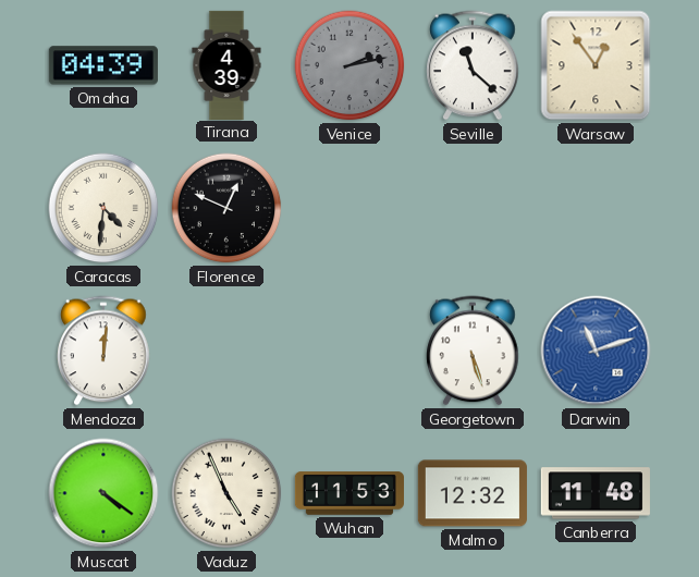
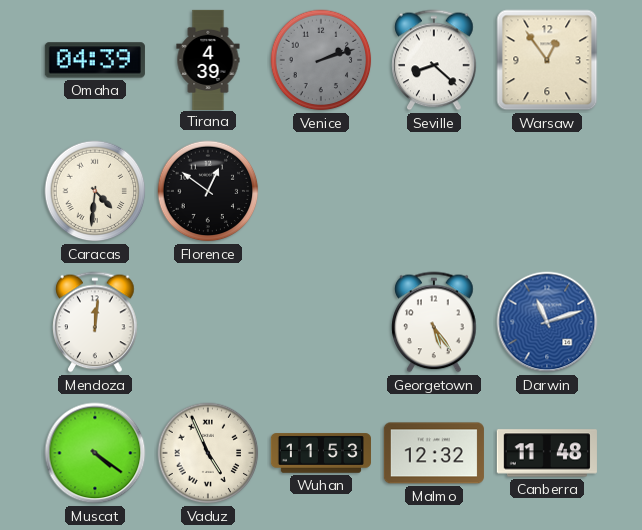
Venice: 2:13 -> 2:12
Seville: 11:22 -> 8:22
Florence: 12:49 -> 12:51
Georgetown: 5:27 -> 5:24
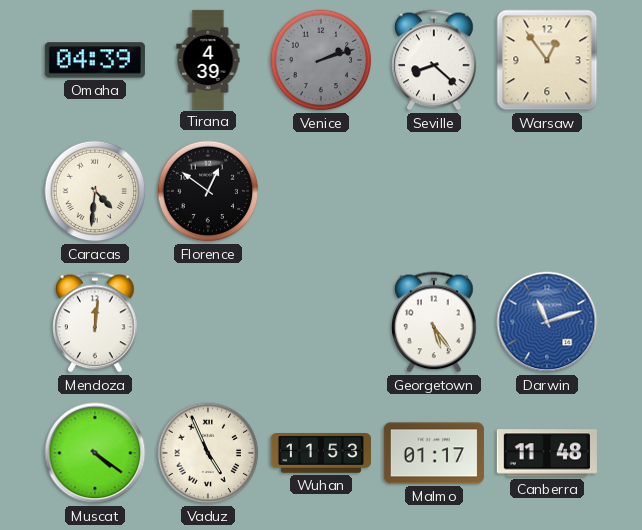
Malmo: 12:32 -> 01:17
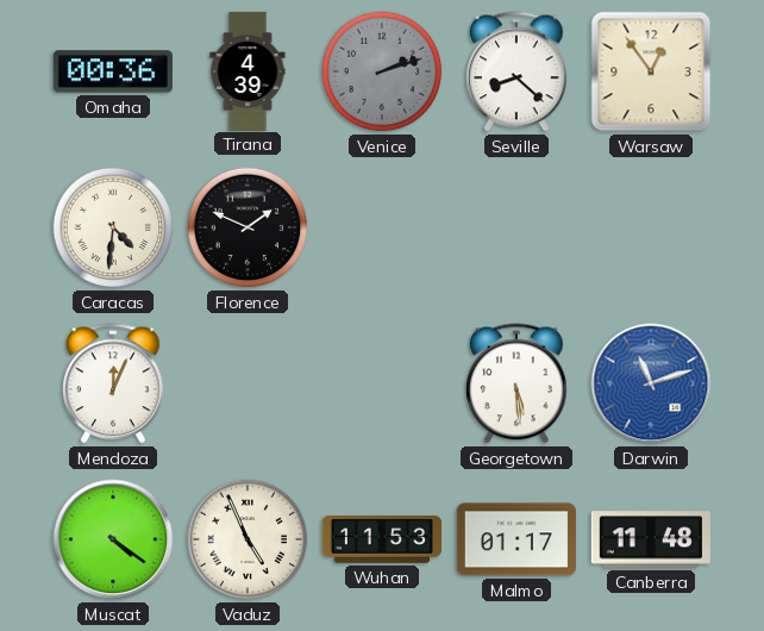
Omaha: 04:39 -> 00:36
Florence: 12:51 -> 1:49
Mendoza: 12:01 -> 12:04
Georgetown: 5:24 -> 5:29
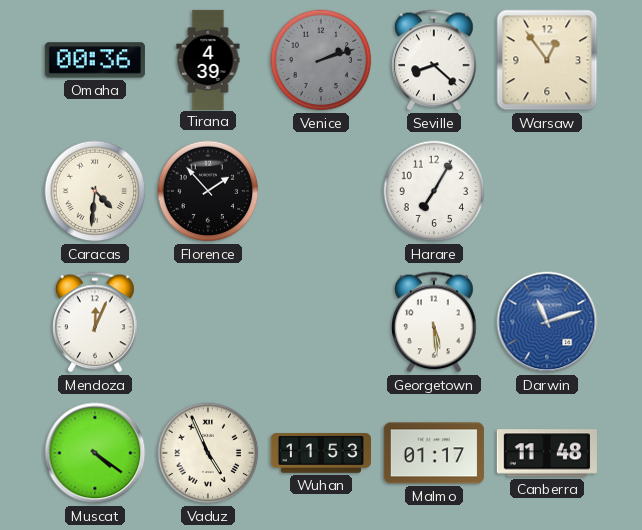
Florence: 1:49 -> 1:53
Harare: none -> 7:05
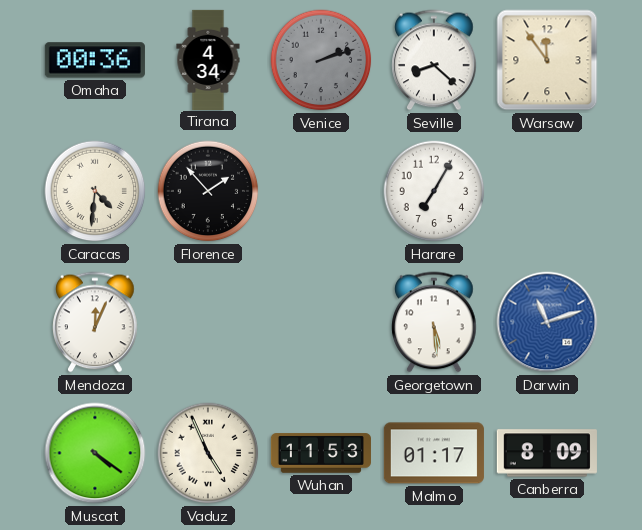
Tirana: 4:39 -> 4:34
Warsaw: 12:54 -> 11:54
Canberra: 11:48 -> 8:09
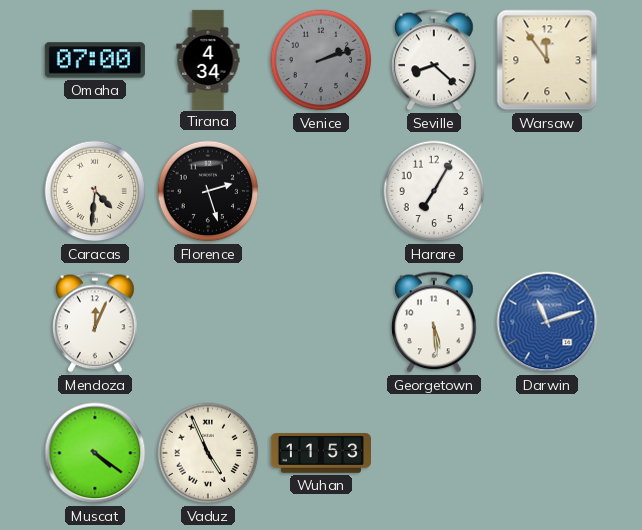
Omaha: 00:36 -> 07:00
Florence: 1:53 -> 2:27
Malmo: 01:17 -> none
Canberra: 8:09 -> none
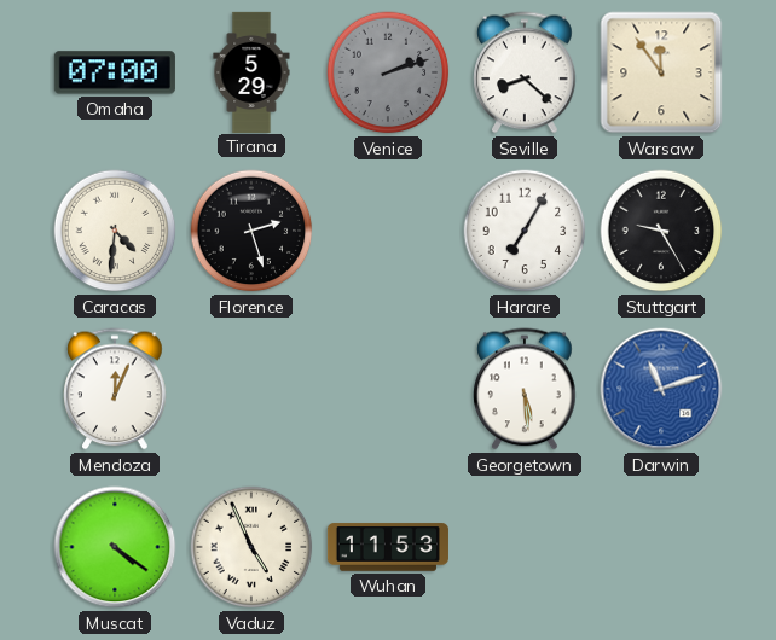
Tirana: 4:34 -> 5:29
Stuttgart: none -> 9:25
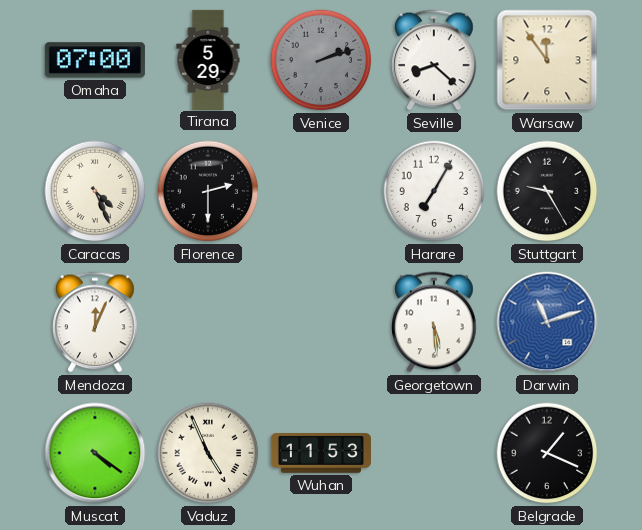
Caracas: 4:31 -> 4:26
Florence: 2:27 -> 2:30
Belgrade: none -> 1:19
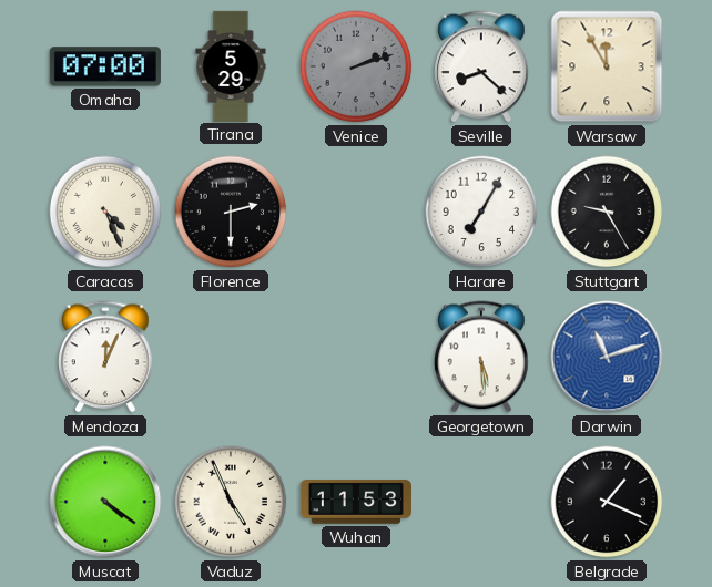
Warsaw: 11:54 -> 11:55
